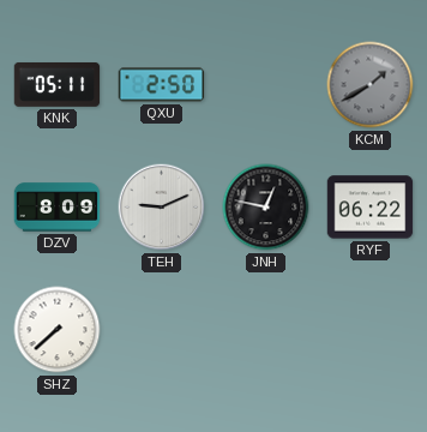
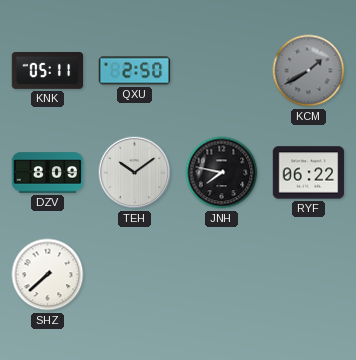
TEH: 9:11 -> 10:09
JNH: 12:47 -> 7:47
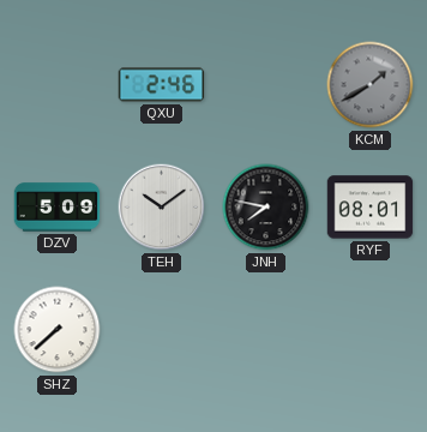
KNK: 05:11 -> none
QXU: 2:50 -> 2:46
DZV: 8:09 -> 5:09
RYF: 06:22 -> 08:01
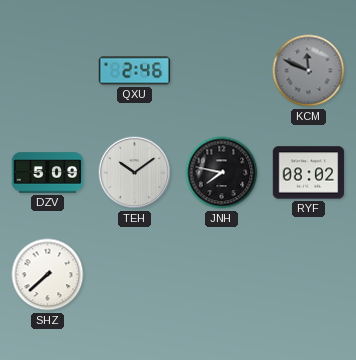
KCM: 1:40 -> 11:49
RYF: 08:01 -> 08:02
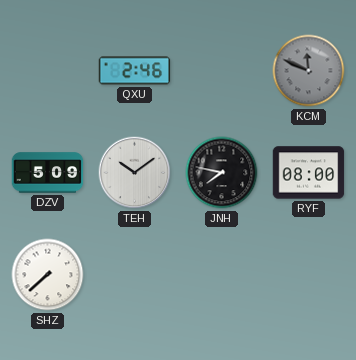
RYF: 08:02 -> 08:00
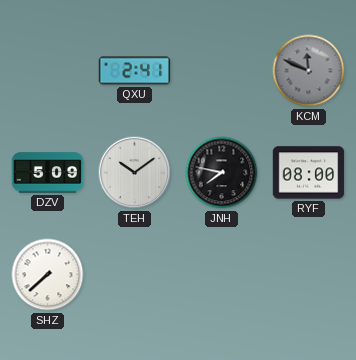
QXU: 2:46 -> 2:41
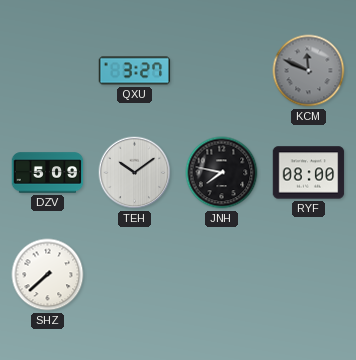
QXU: 2:41 -> 3:27
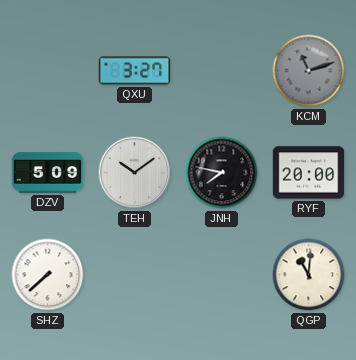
KCM: 11:49 -> 11:12
RYF: 08:00 -> 20:00
QGP: none -> 11:01
